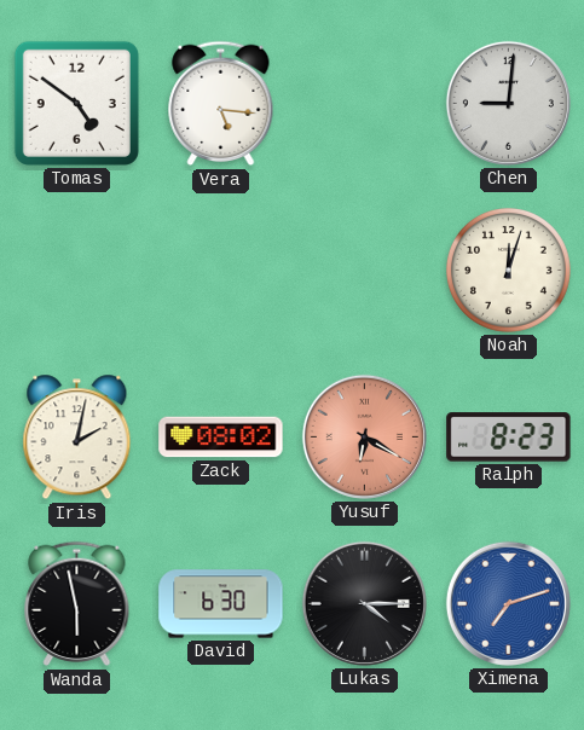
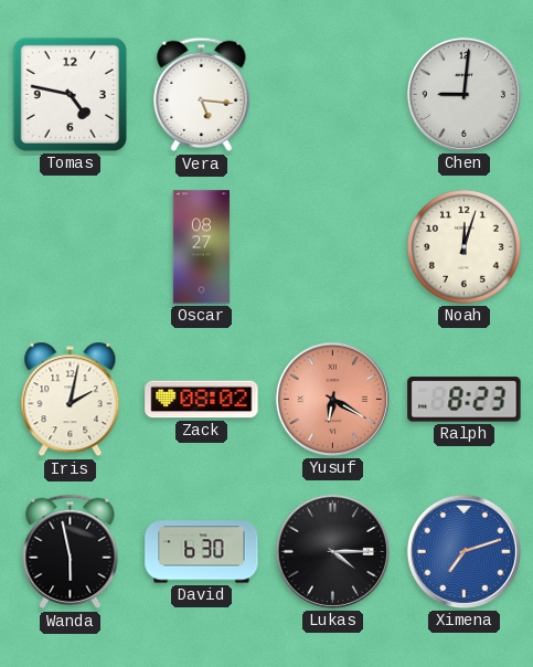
Tomas: 4:51 -> 4:47
Oscar: none -> 08:27
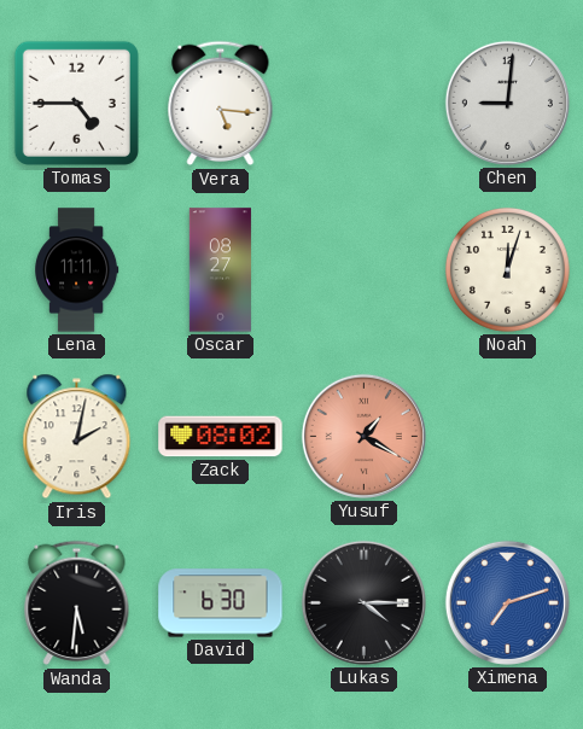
Tomas: 4:47 -> 4:45
Lena: none -> 11:11
Yusuf: 6:20 -> 1:20
Ralph: 8:23 -> none
Wanda: 5:58 -> 5:31
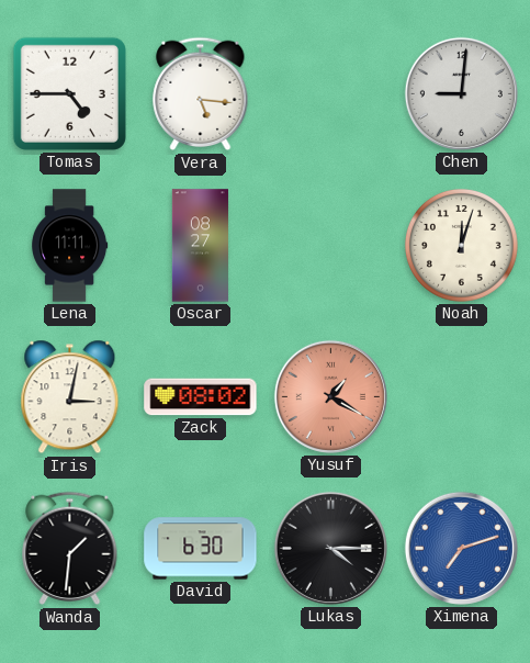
Iris: 2:02 -> 3:02
Wanda: 5:31 -> 1:31
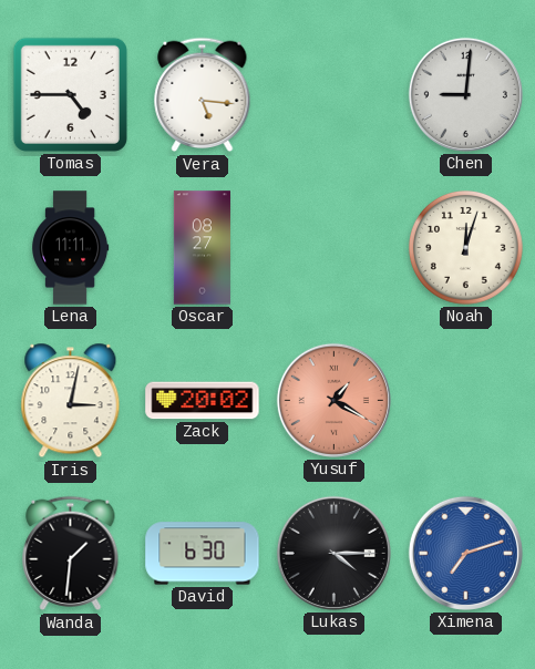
Zack: 08:02 -> 20:02
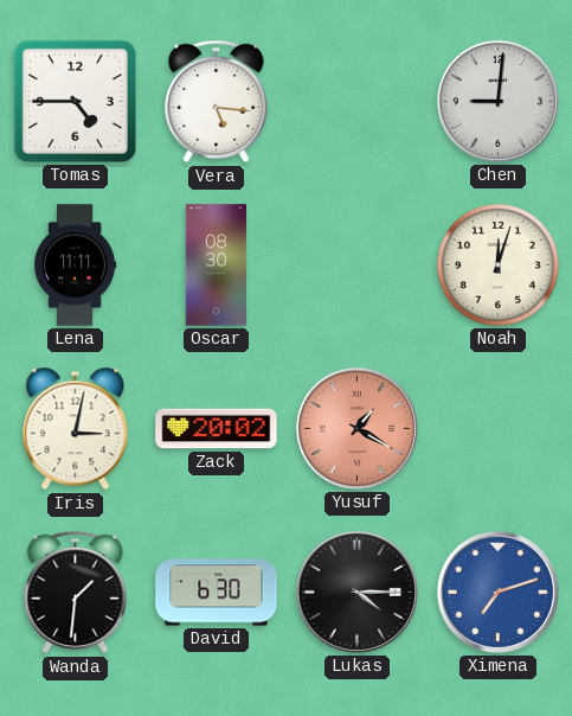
Oscar: 08:27 -> 08:30
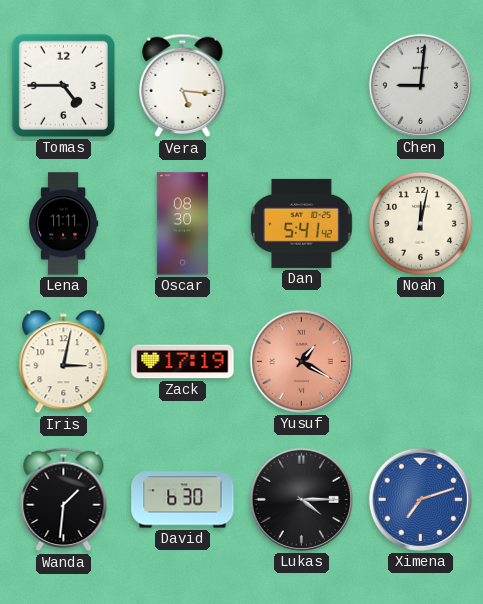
Dan: none -> 5:41
Noah: 12:03 -> 12:02
Zack: 20:02 -> 17:19
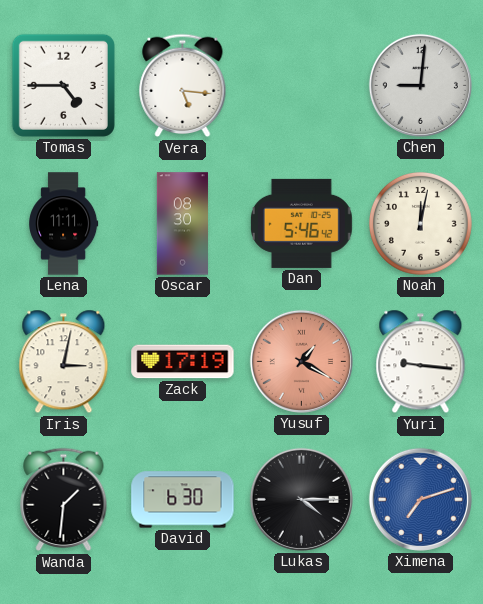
Dan: 5:41 -> 5:46
Yuri: none -> 9:16
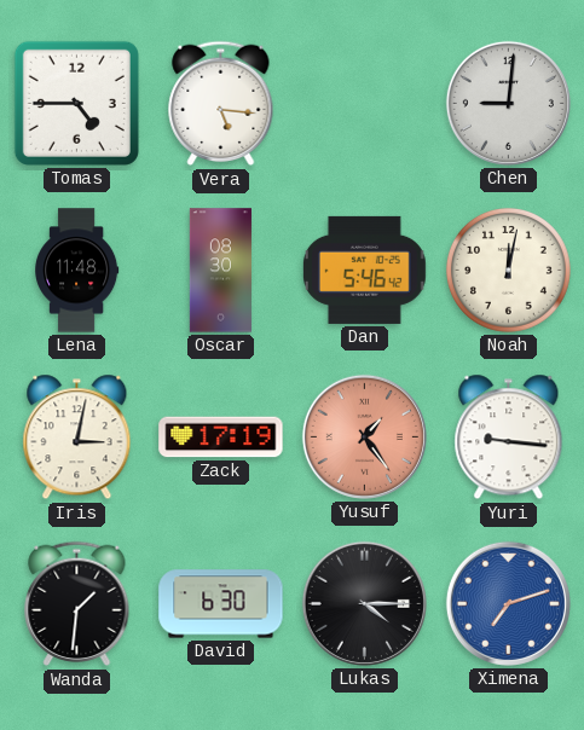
Lena: 11:11 -> 11:48
Yusuf: 1:20 -> 1:24
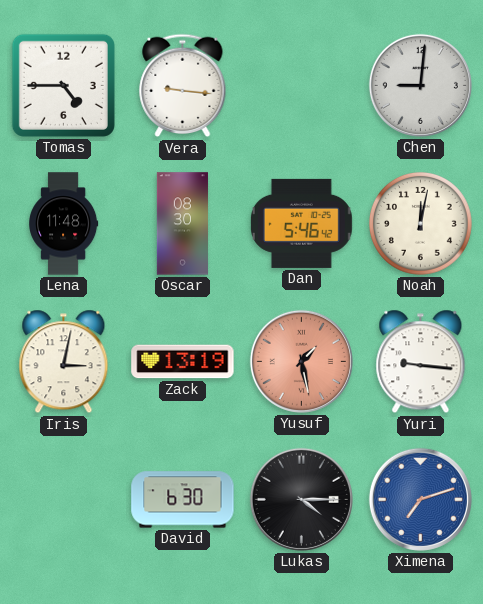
Vera: 5:16 -> 9:16
Zack: 17:19 -> 13:19
Yusuf: 1:24 -> 1:28
Wanda: 1:31 -> none
